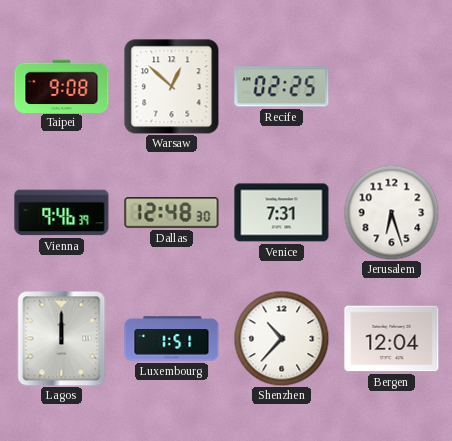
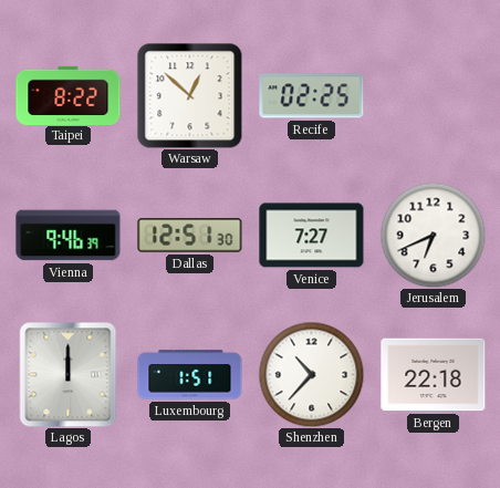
Taipei: 9:08 -> 8:22
Dallas: 12:48 -> 12:51
Venice: 7:31 -> 7:27
Jerusalem: 6:27 -> 6:41
Bergen: 12:04 -> 22:18
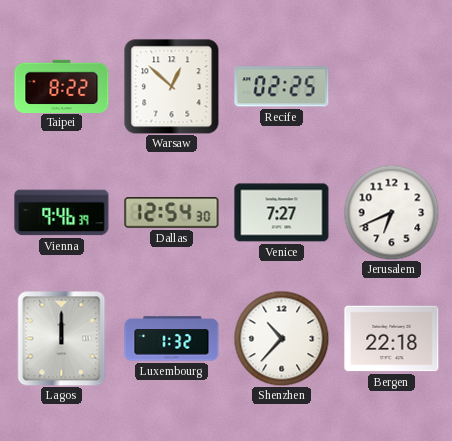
Dallas: 12:51 -> 12:54
Luxembourg: 1:51 -> 1:32
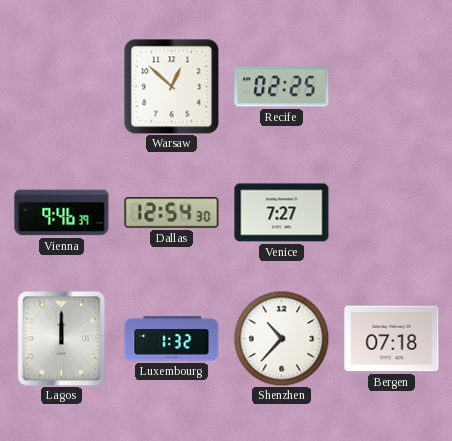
Taipei: 8:22 -> none
Jerusalem: 6:41 -> none
Bergen: 22:18 -> 07:18
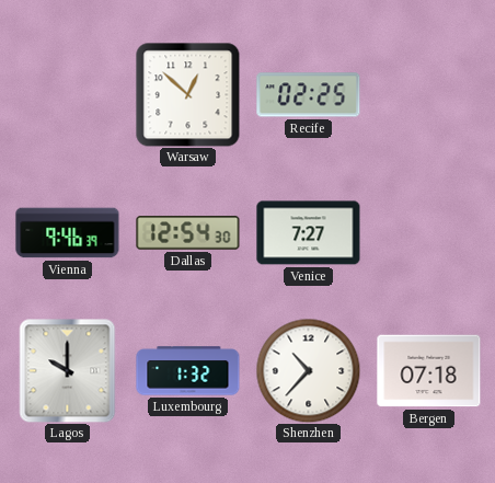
Lagos: 12:00 -> 10:00
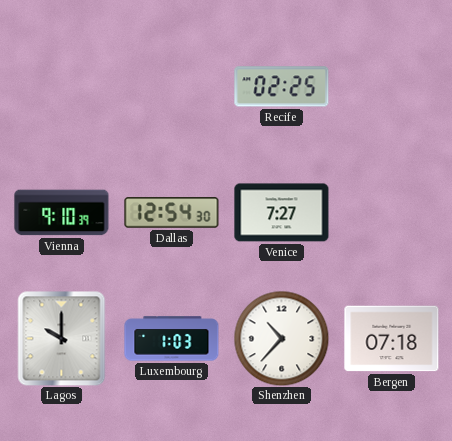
Warsaw: 12:52 -> none
Vienna: 9:46 -> 9:10
Luxembourg: 1:32 -> 1:03
